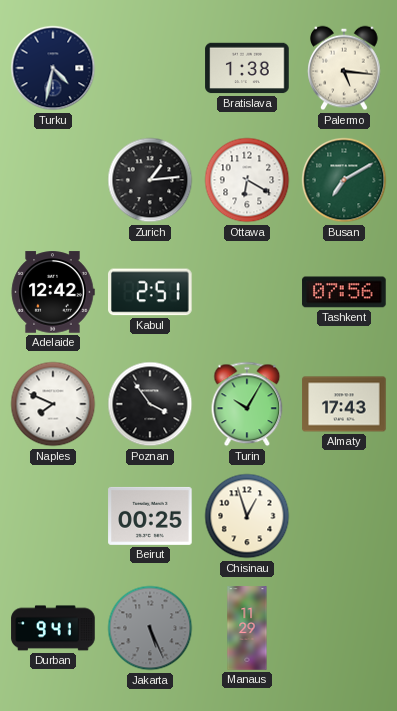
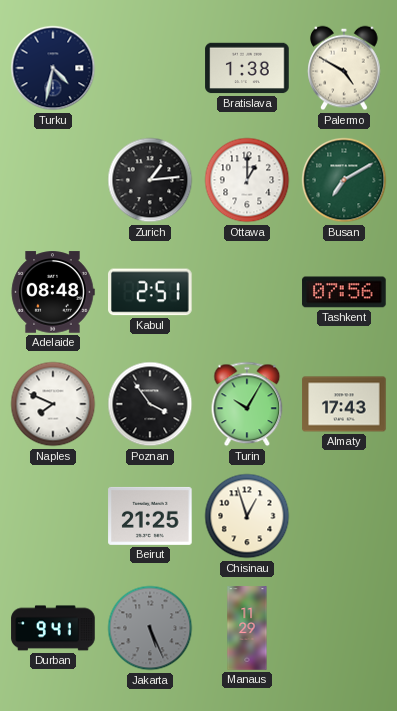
Palermo: 5:16 -> 4:50
Ottawa: 6:20 -> 1:00
Adelaide: 12:42 -> 08:48
Beirut: 00:25 -> 21:25
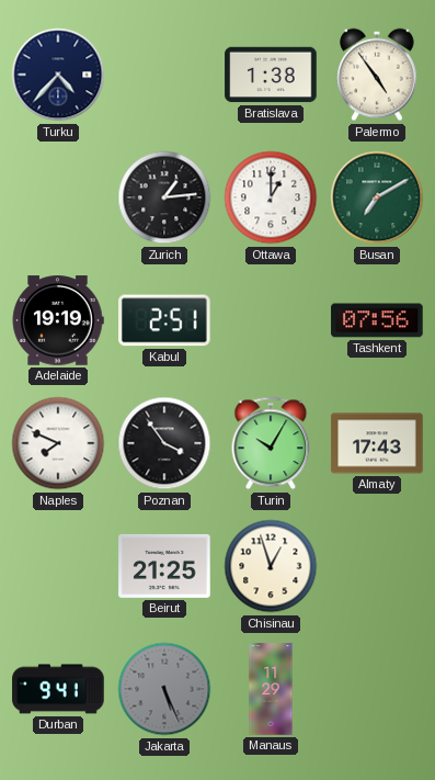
Turku: 4:32 -> 4:37
Palermo: 4:50 -> 4:54
Adelaide: 08:48 -> 19:19
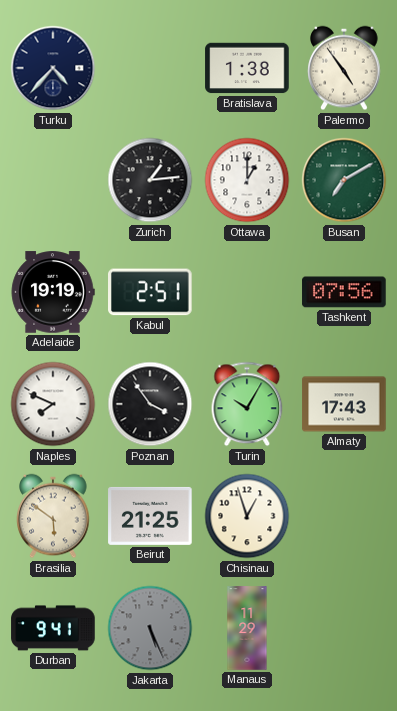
Brasilia: none -> 5:51
